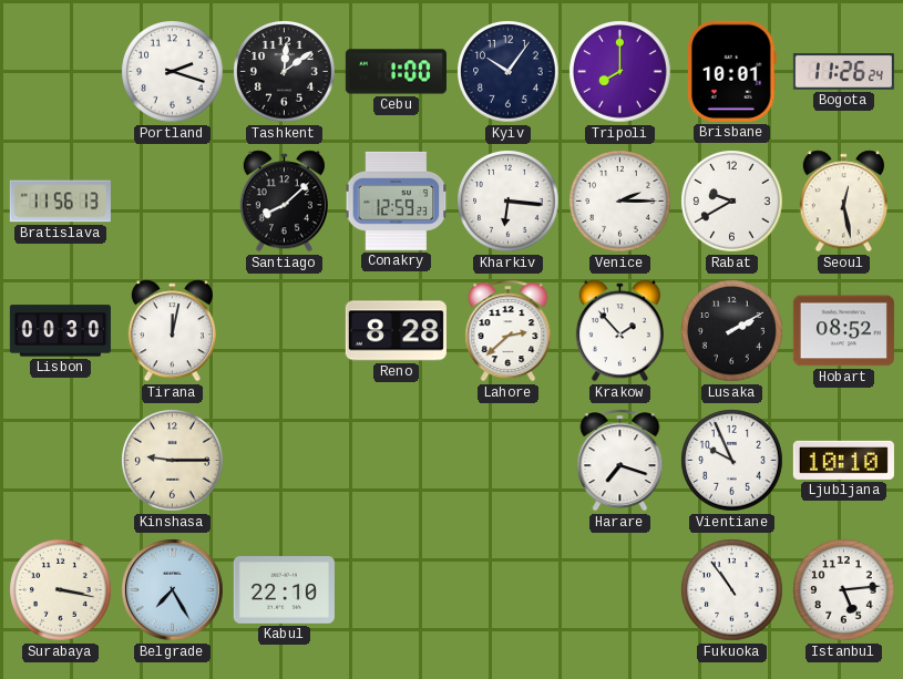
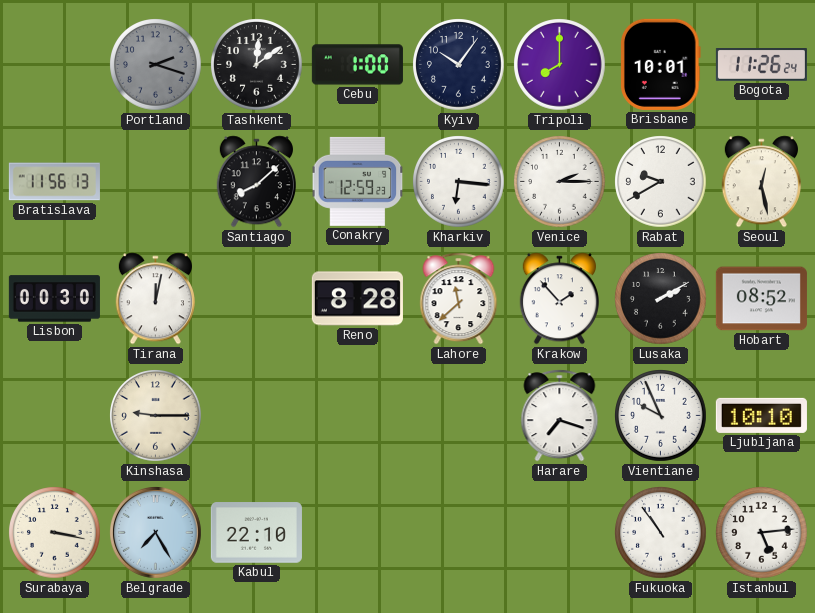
Portland dial: white -> grey
Lahore: 2:38 -> 11:38
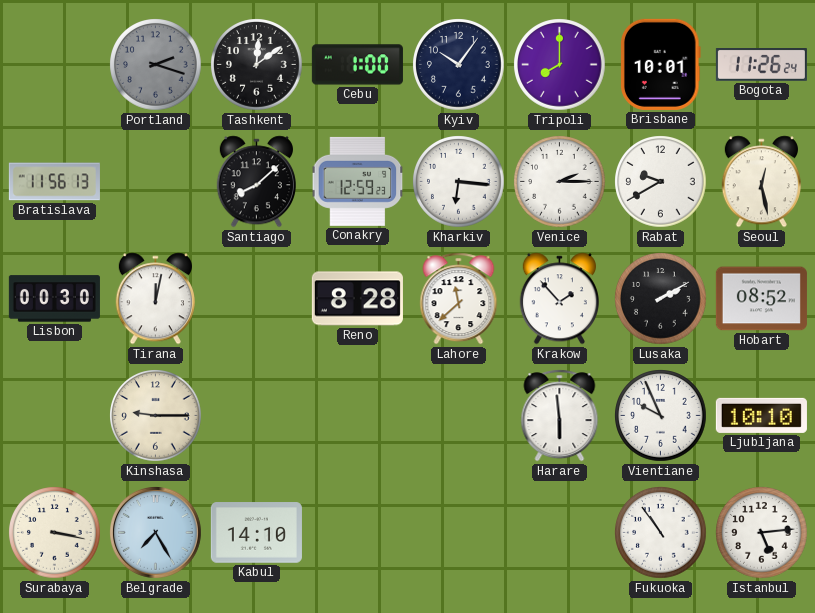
Harare: 7:18 -> 5:59
Kabul: 22:10 -> 14:10
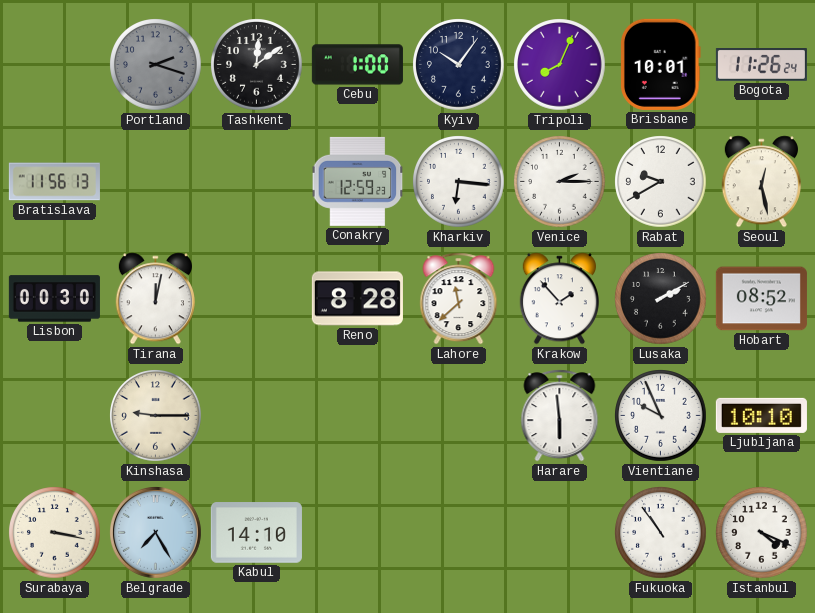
Tripoli: 8:00 -> 8:04
Santiago: 8:08 -> none
Istanbul: 5:14 -> 4:19
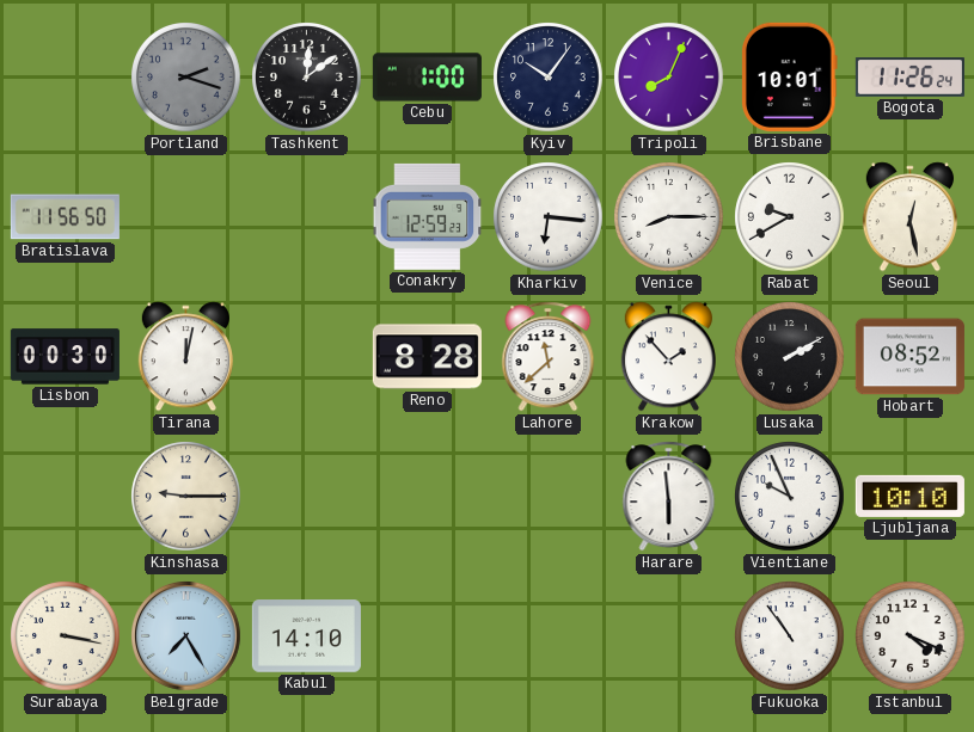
Bratislava: 11:56:13 -> 11:56:50
Venice: 2:15 -> 8:15
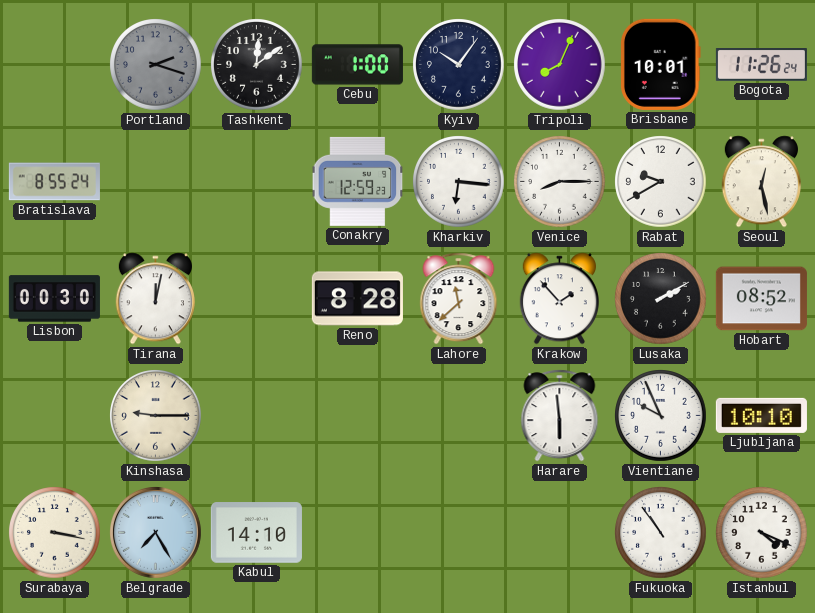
Bratislava: 11:56 -> 8:55
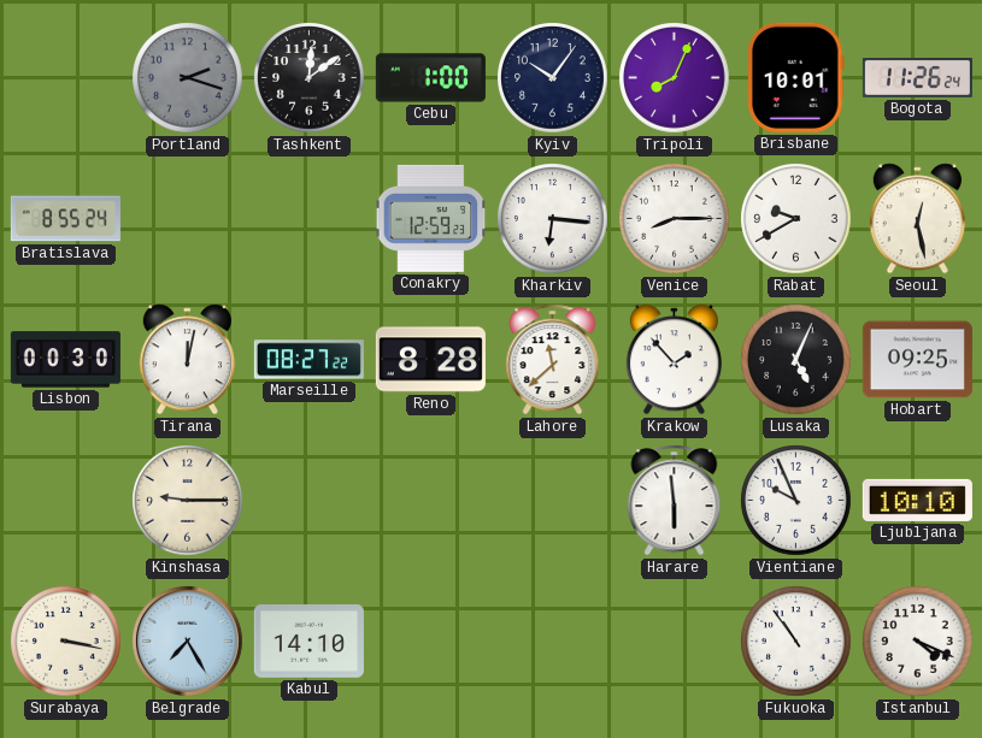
Marseille: none -> 08:27
Lusaka: 2:10 -> 5:04
Hobart: 08:52 -> 09:25
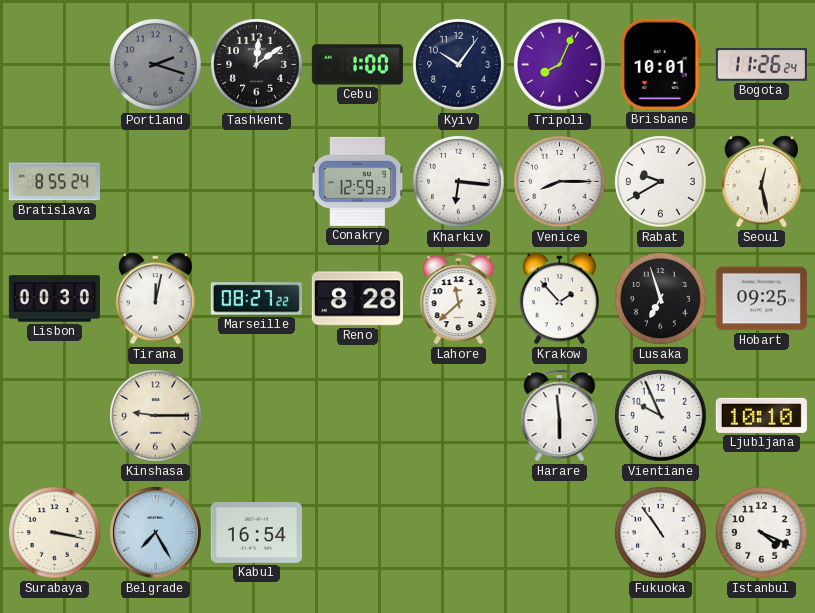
Lusaka: 5:04 -> 6:57
Kabul: 14:10 -> 16:54
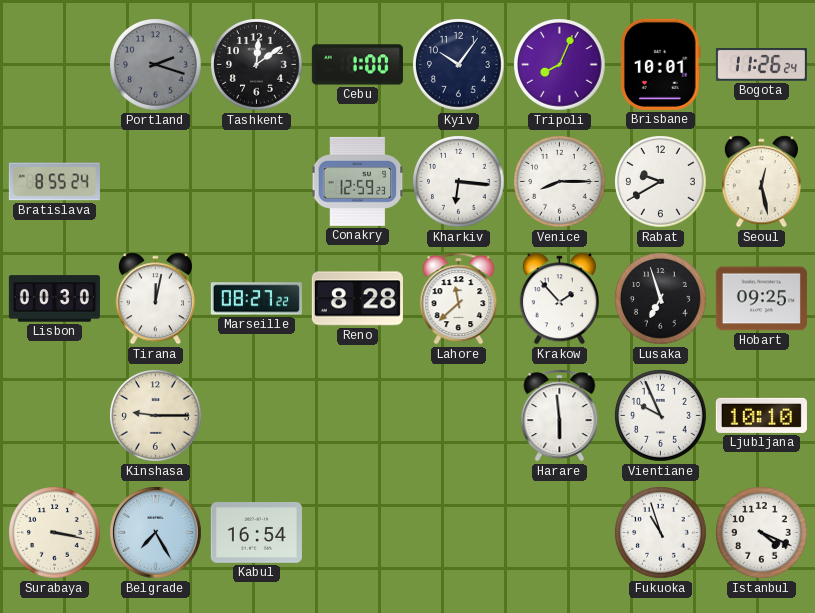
Fukuoka: 10:54 -> 10:57
